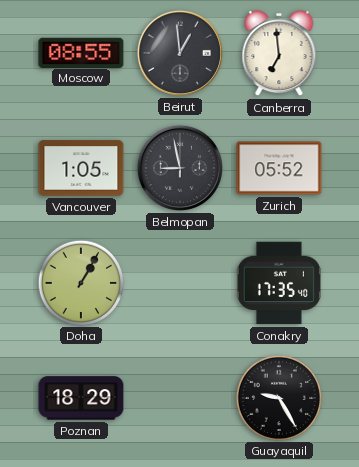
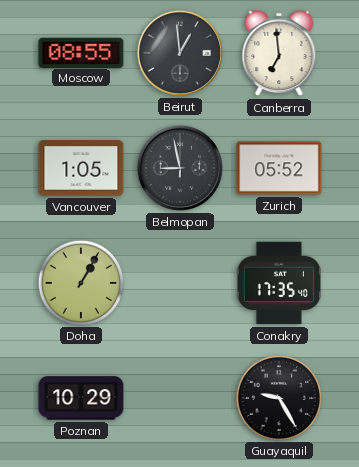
Poznan: 18:29 -> 10:29
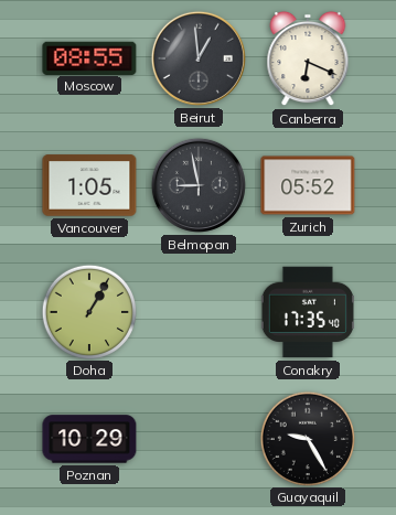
Canberra: 6:59 -> 6:19
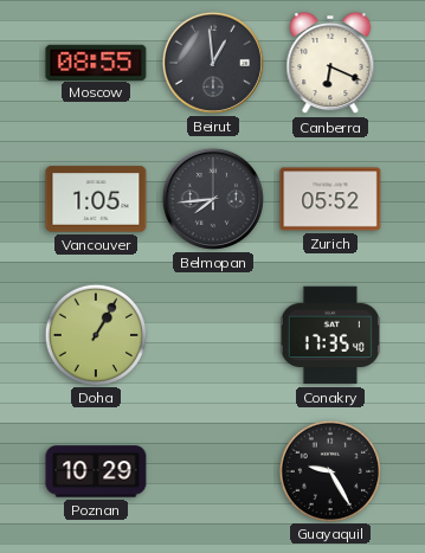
Belmopan: 8:58 -> 7:44
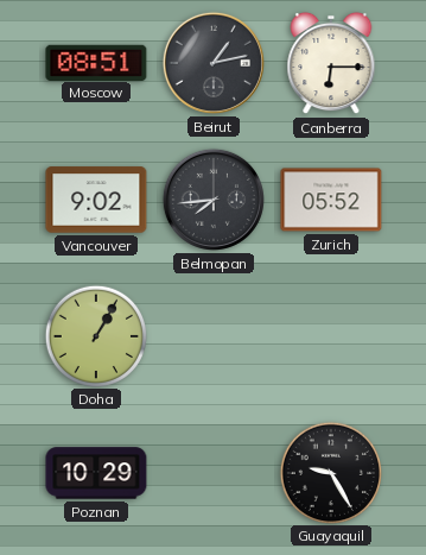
Moscow: 08:55 -> 08:51
Beirut: 12:59 -> 1:13
Canberra: 6:19 -> 6:15
Vancouver: 1:05 -> 9:02
Conakry: 17:35 -> none
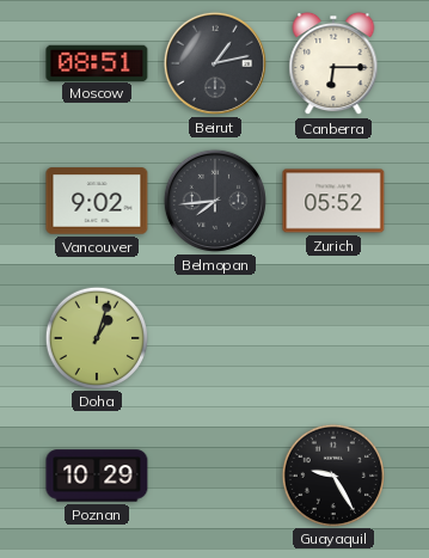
Doha: 1:05 -> 1:03
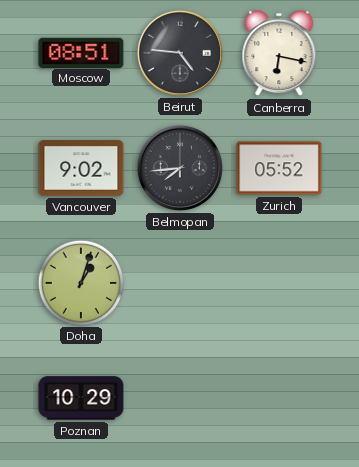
Beirut: 1:13 -> 4:46
Canberra: 6:15 -> 6:17
Guayaquil: 9:25 -> none
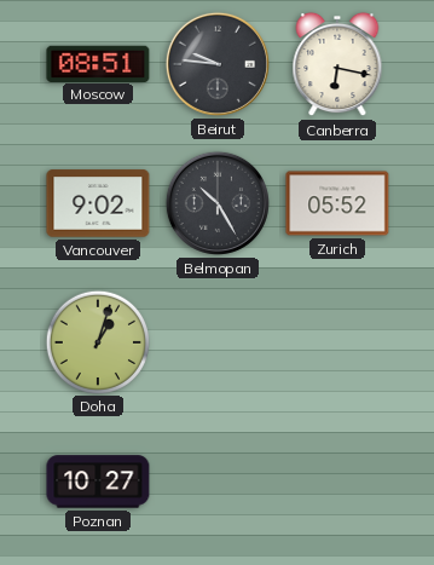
Beirut: 4:46 -> 9:46
Belmopan: 7:44 -> 10:25
Poznan: 10:29 -> 10:27
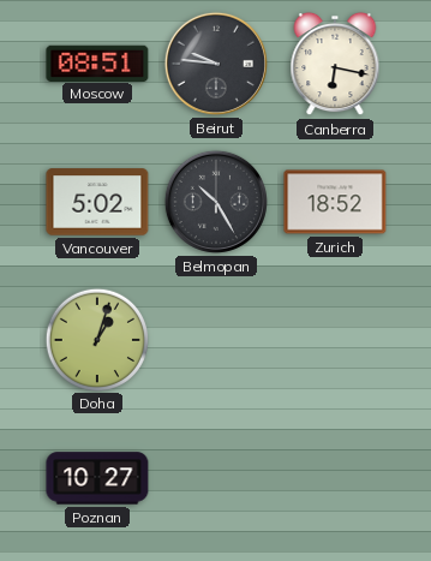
Vancouver: 9:02 -> 5:02
Zurich: 05:52 -> 18:52
